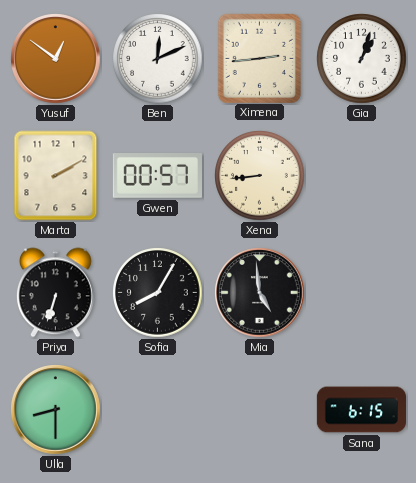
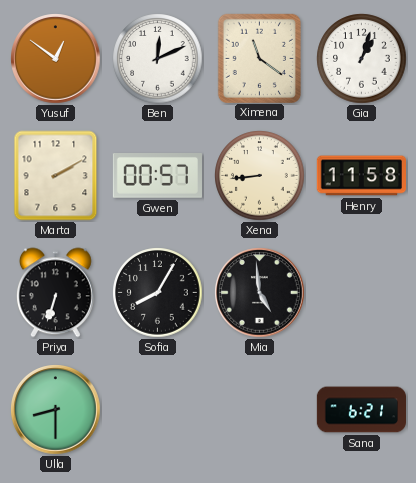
Ximena: 2:44 -> 11:21
Henry: none -> 11:58
Sana: 6:15 -> 6:21
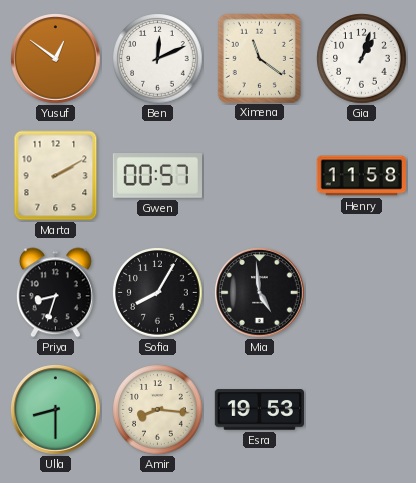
Xena: 8:44 -> none
Priya: 6:33 -> 8:33
Amir: none -> 8:16
Esra: none -> 19:53
Sana: 6:21 -> none
